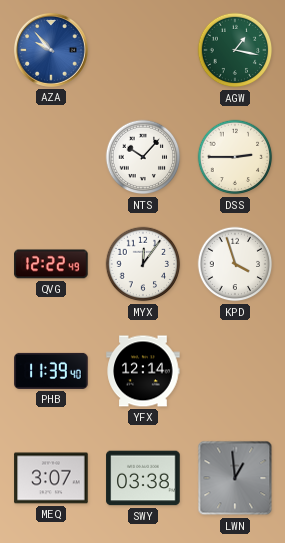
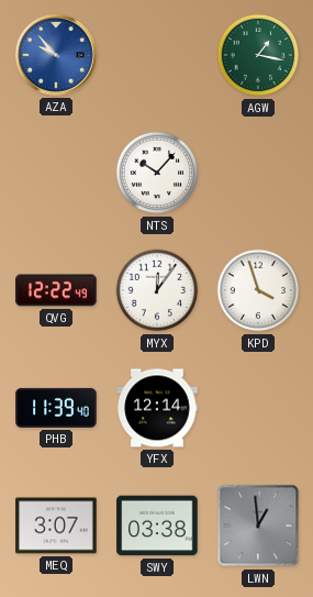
DSS: 2:45 -> none
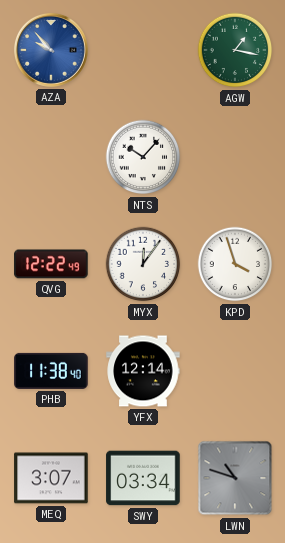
PHB: 11:39 -> 11:38
SWY: 03:38 -> 03:34
LWN: 12:59 -> 10:48
